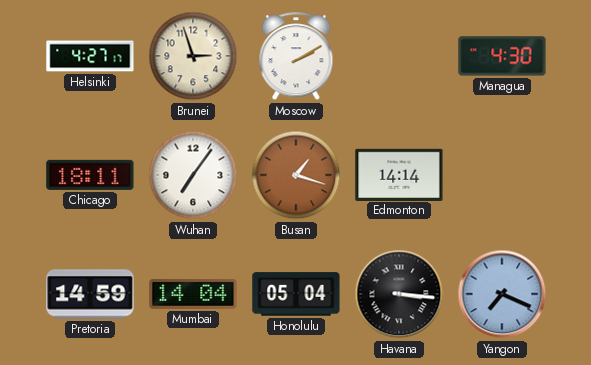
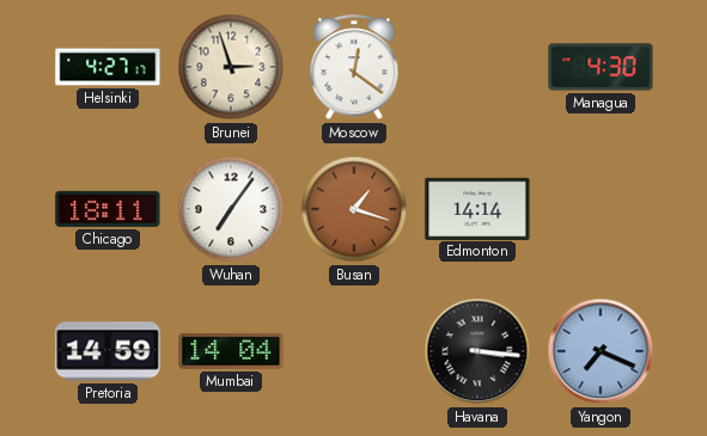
Moscow: 2:10 -> 12:21
Honolulu: 05:04 -> none
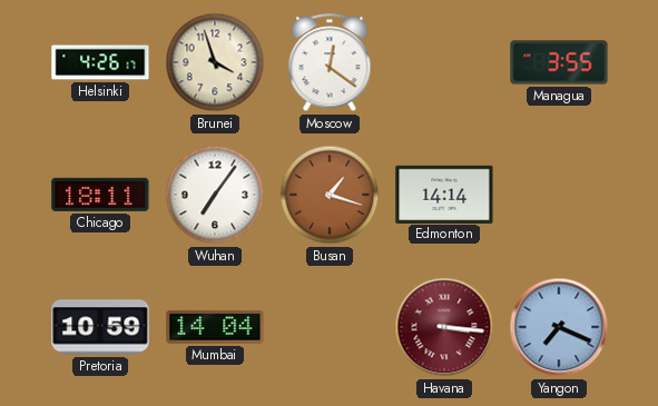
Helsinki: 4:27 -> 4:26
Brunei: 2:57 -> 3:57
Managua: 4:30 -> 3:55
Pretoria: 14:59 -> 10:59
Havana dial: black -> burgundy
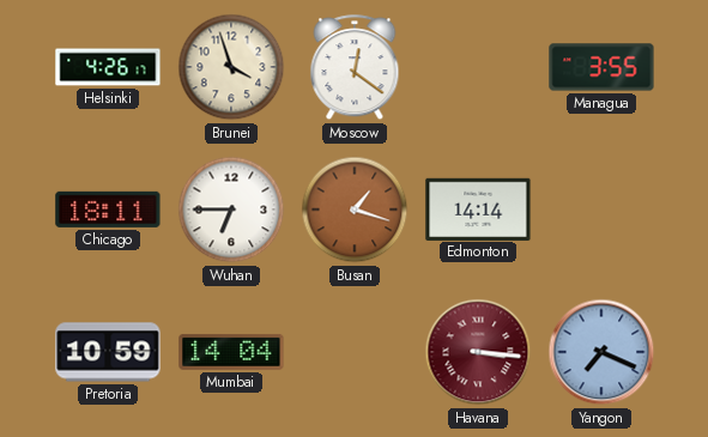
Wuhan: 7:06 -> 6:45
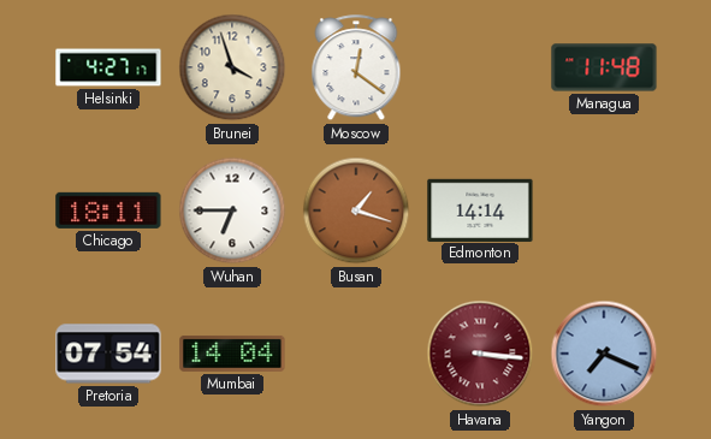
Helsinki: 4:26 -> 4:27
Managua: 3:55 -> 11:48
Pretoria: 10:59 -> 07:54
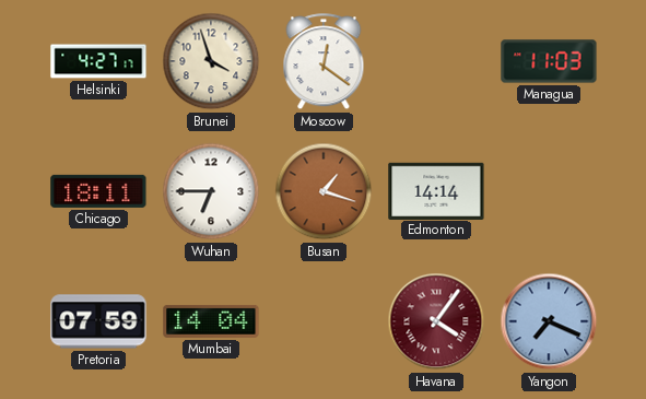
Managua: 11:48 -> 11:03
Pretoria: 07:54 -> 07:59
Havana: 3:16 -> 4:06
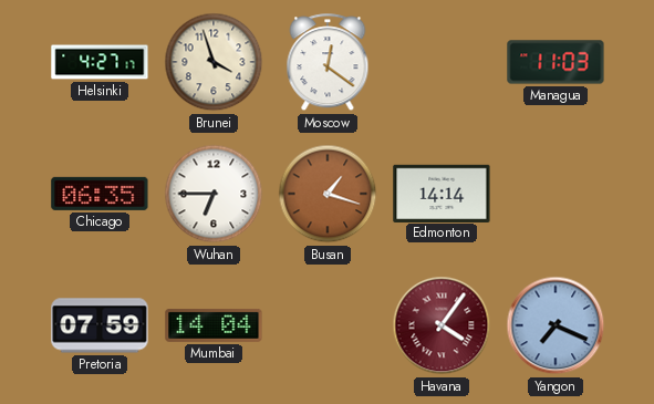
Chicago: 18:11 -> 06:35
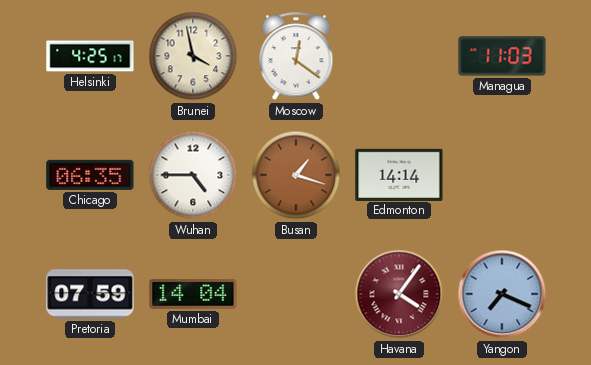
Helsinki: 4:27 -> 4:25
Brunei: 3:57 -> 3:58
Wuhan: 6:45 -> 4:45
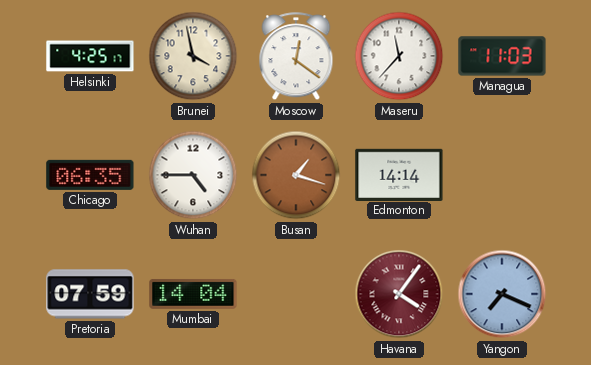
Maseru: none -> 11:37
